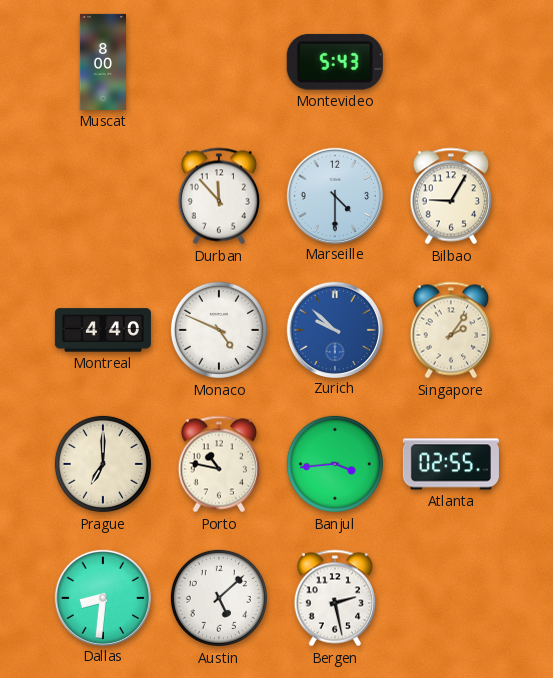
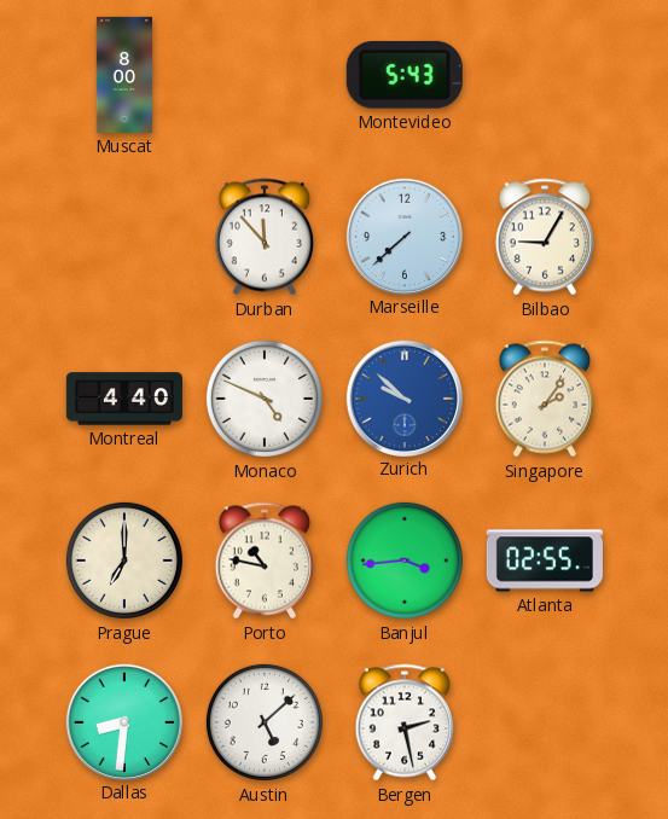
Marseille: 4:30 -> 7:38
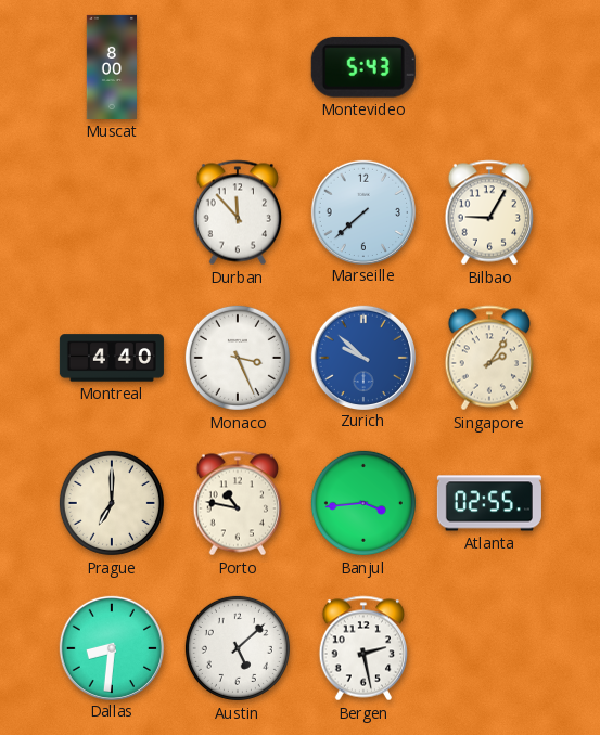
Monaco: 4:49 -> 3:26
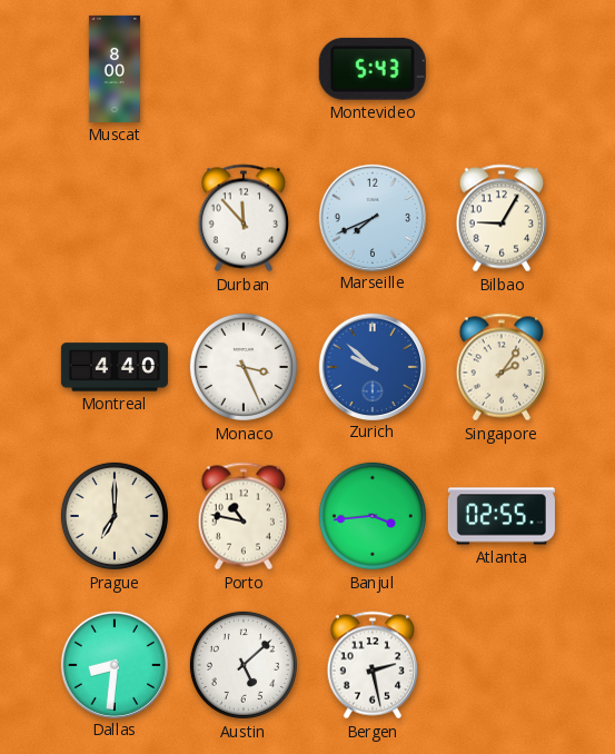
Marseille: 7:38 -> 7:41
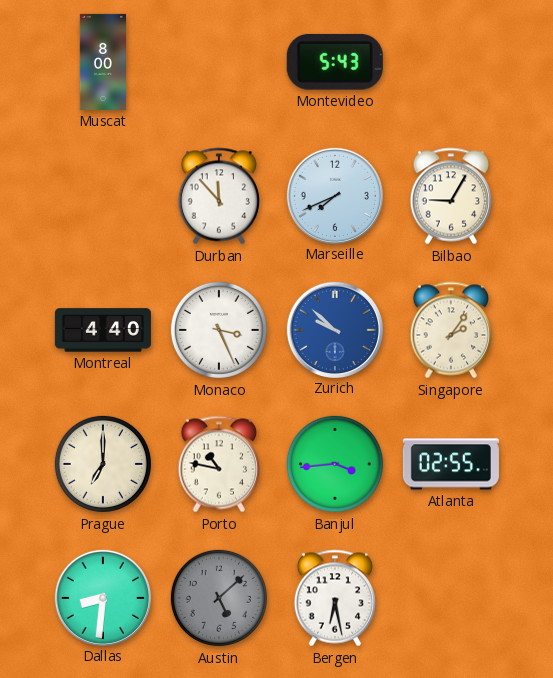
Austin dial: white -> grey
Bergen: 2:28 -> 6:28
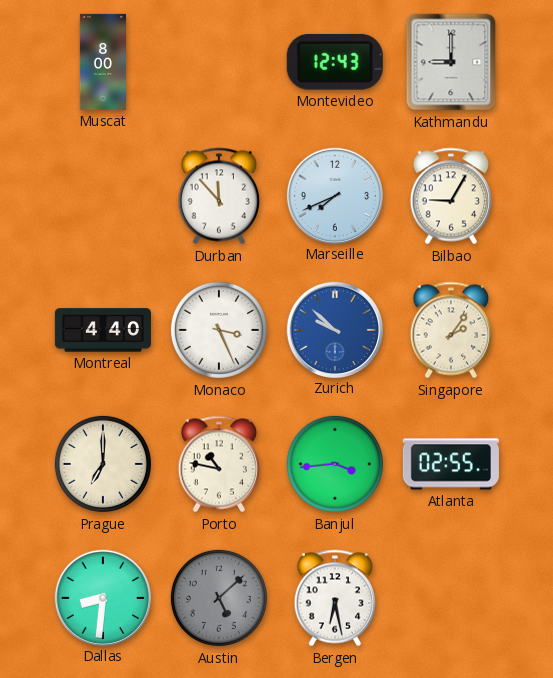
Montevideo: 5:43 -> 12:43
Kathmandu: none -> 9:00
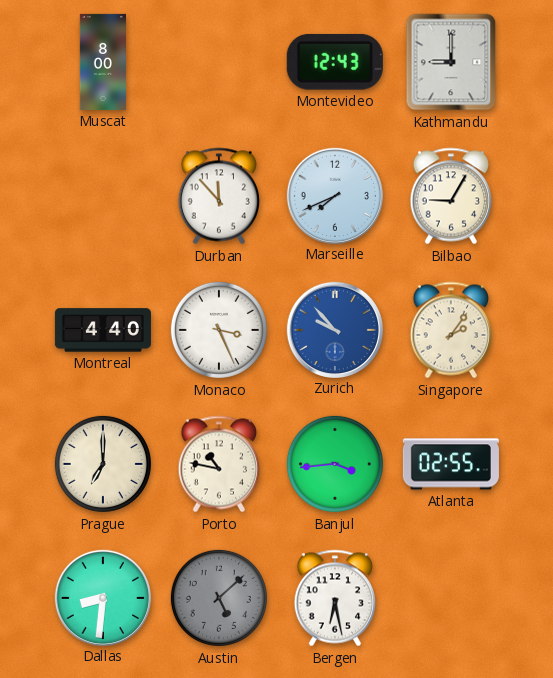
Zurich: 9:52 -> 9:53
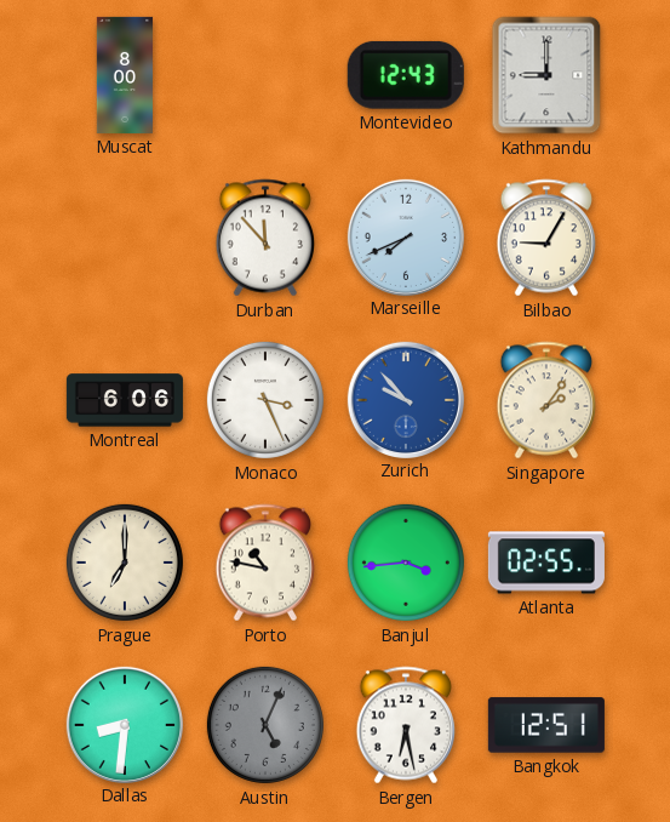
Montreal: 4:40 -> 6:06
Austin: 5:08 -> 5:04
Bangkok: none -> 12:51
